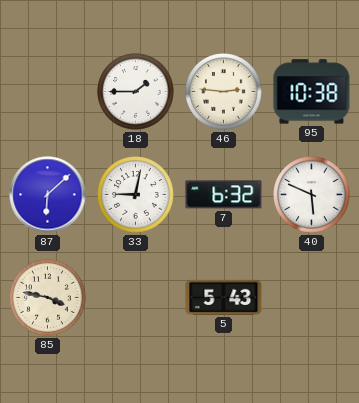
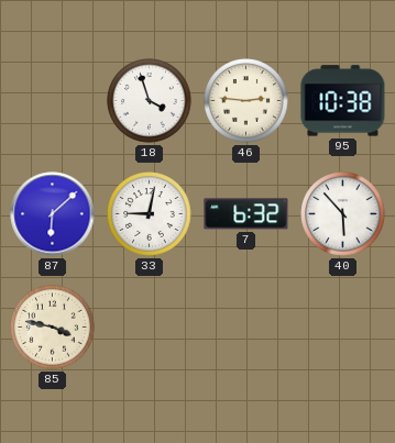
18: 1:45 -> 3:57
40: 5:49 -> 5:53
5: 5:43 -> none
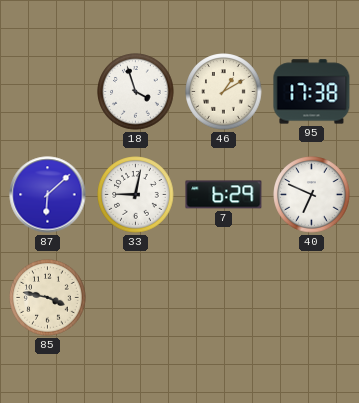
46: 2:46 -> 1:10
95: 10:38 -> 17:38
7: 6:32 -> 6:29
40: 5:53 -> 6:49
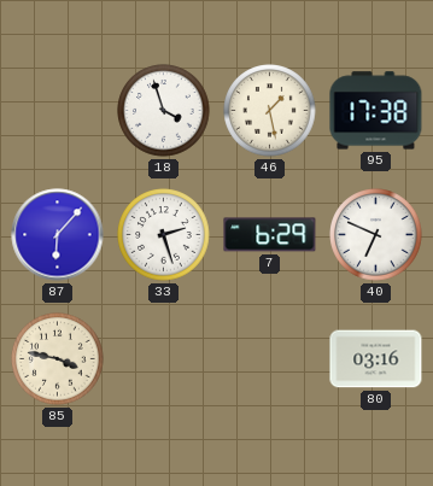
46: 1:10 -> 1:28
87: 6:08 -> 6:07
33: 9:02 -> 2:27
80: none -> 03:16
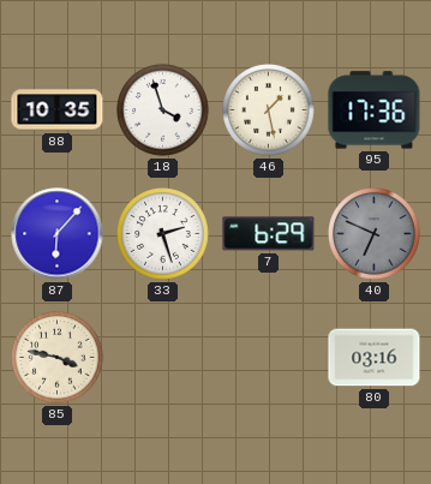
88: none -> 10:35
95: 17:38 -> 17:36
40 dial: white -> grey
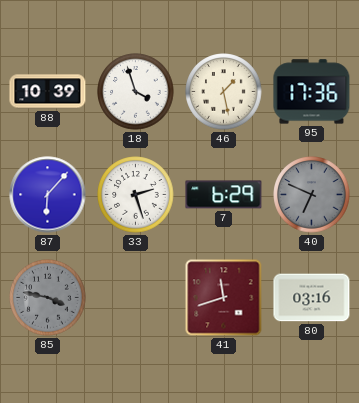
88: 10:35 -> 10:39
85 dial: cream -> grey
41: none -> 11:42
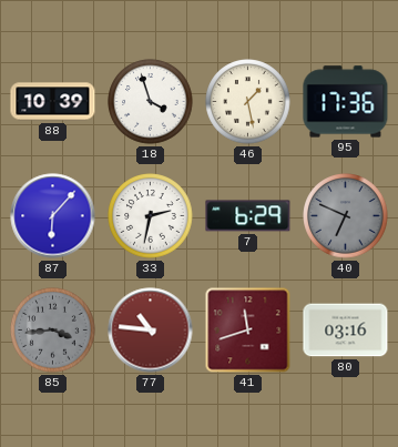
33: 2:27 -> 2:32
85: 3:47 -> 3:44
77: none -> 10:46
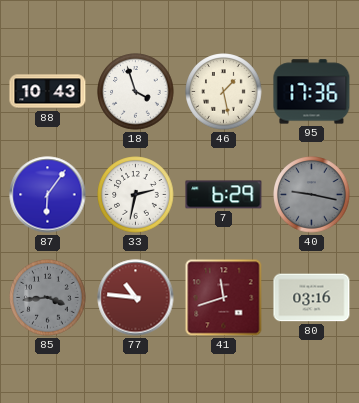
88: 10:39 -> 10:43
87: 6:07 -> 6:06
40: 6:49 -> 9:17
